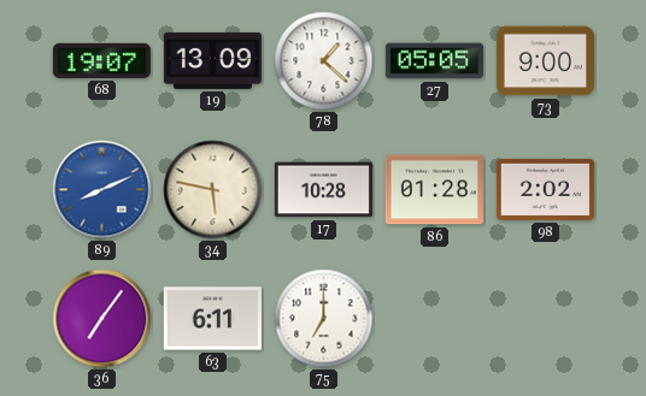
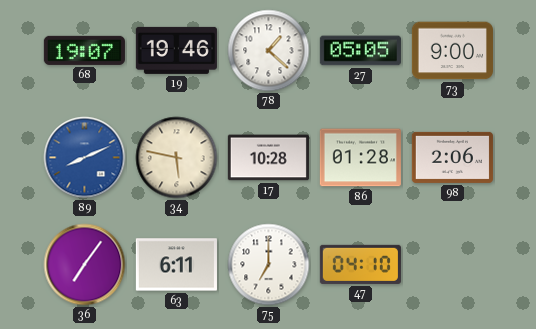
19: 13:09 -> 19:46
98: 2:02 -> 2:06
47: none -> 04:10
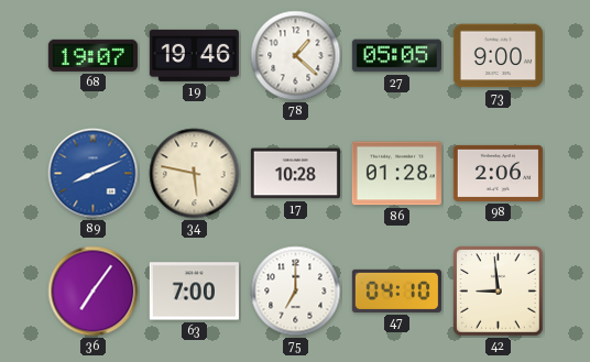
63: 6:11 -> 7:00
42: none -> 8:59
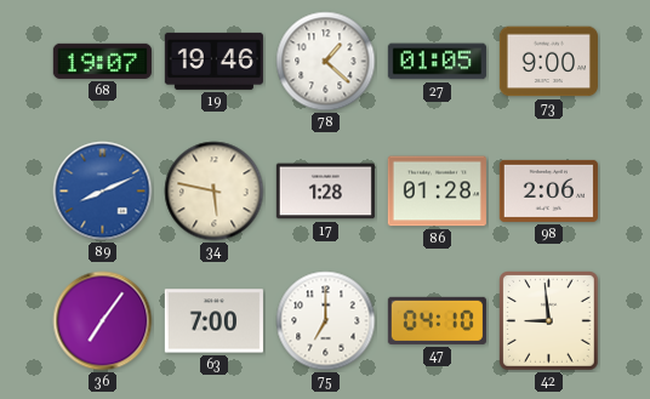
27: 05:05 -> 01:05
17: 10:28 -> 1:28
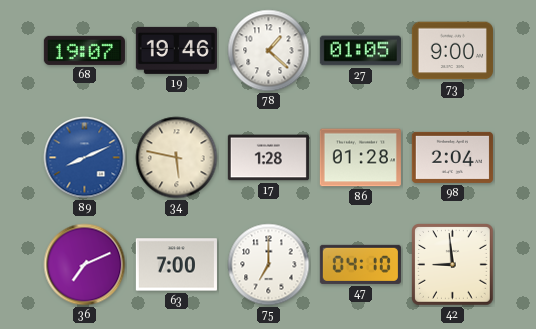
98: 2:06 -> 2:04
36: 7:06 -> 7:11
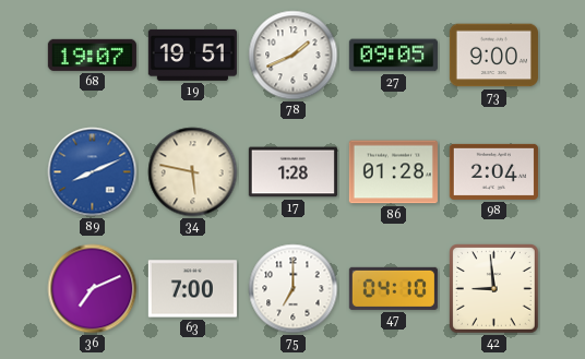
19: 19:46 -> 19:51
78: 1:22 -> 1:41
27: 01:05 -> 09:05
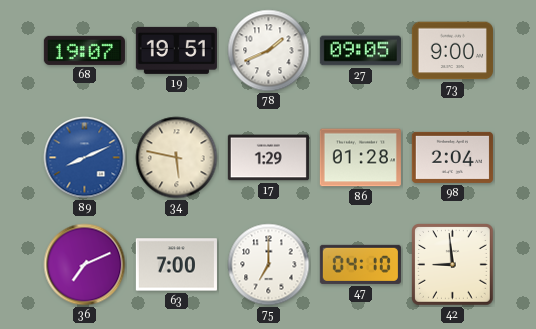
17: 1:28 -> 1:29
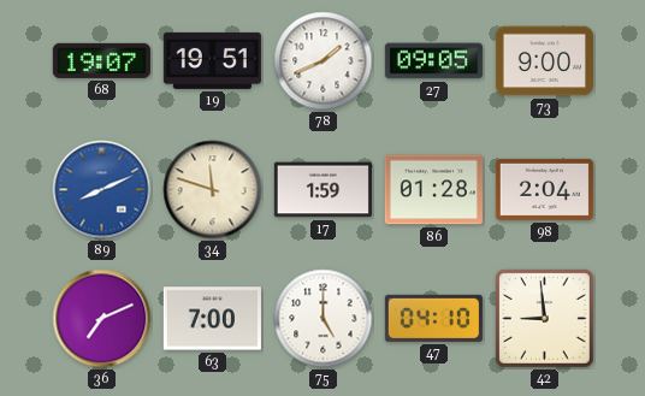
34: 5:47 -> 11:48
17: 1:29 -> 1:59
75: 7:00 -> 5:00
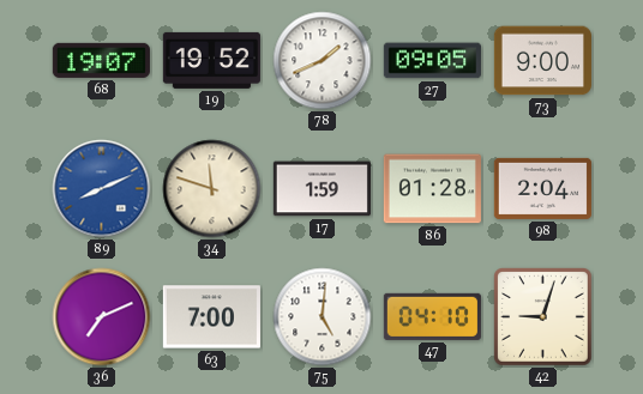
19: 19:51 -> 19:52
75: 5:00 -> 5:01
42: 8:59 -> 9:03
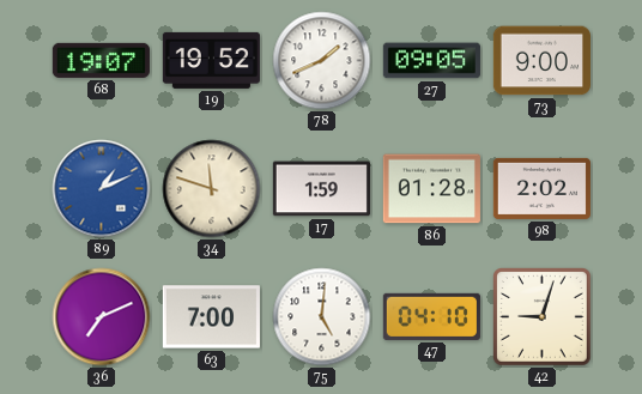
89: 8:11 -> 1:11
98: 2:04 -> 2:02
